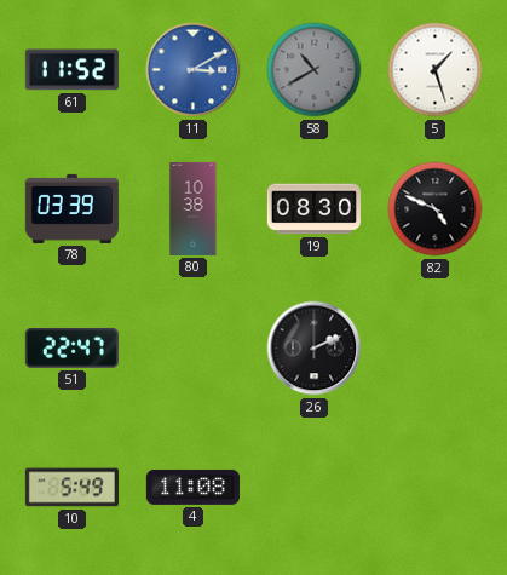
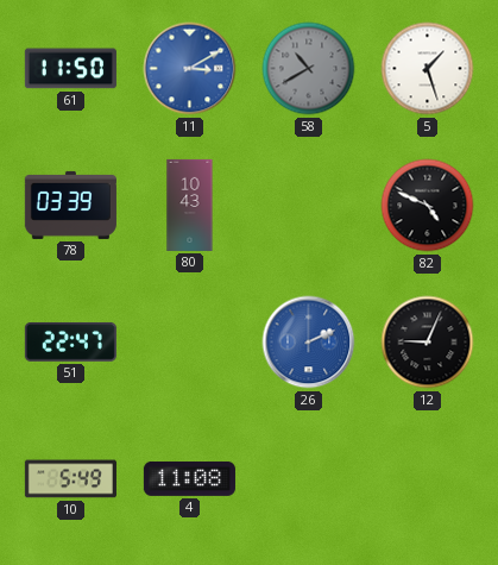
61: 11:52 -> 11:50
80: 10:38 -> 10:43
19: 08:30 -> none
26 dial: black -> blue
12: none -> 9:04
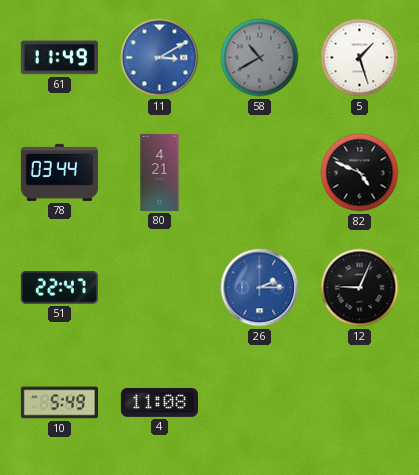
61: 11:50 -> 11:49
78: 03:39 -> 03:44
80: 10:43 -> 4:21
26: 2:11 -> 2:15
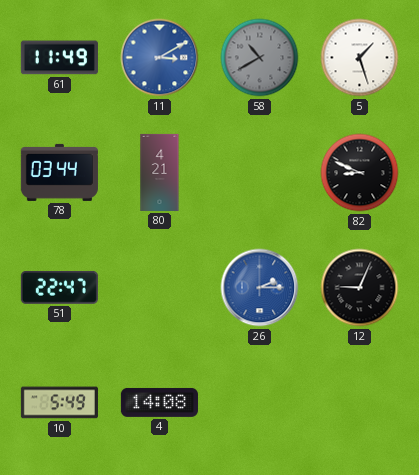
82: 4:49 -> 8:49
4: 11:08 -> 14:08
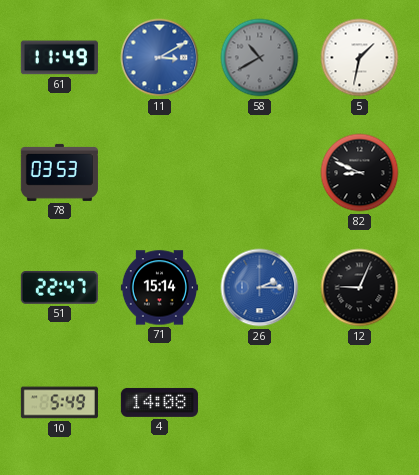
5: 1:27 -> 1:32
78: 03:44 -> 03:53
80: 4:21 -> none
71: none -> 15:14
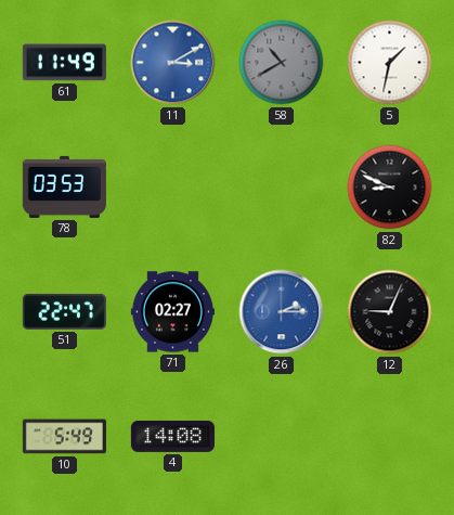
71: 15:14 -> 02:27
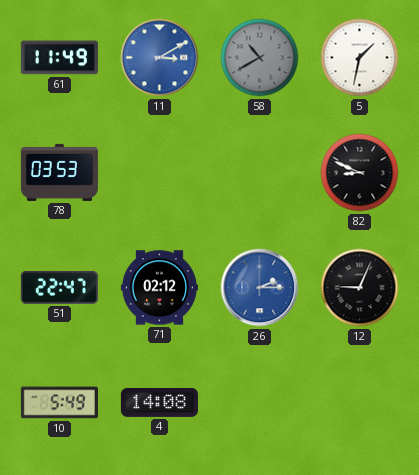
71: 02:27 -> 02:12
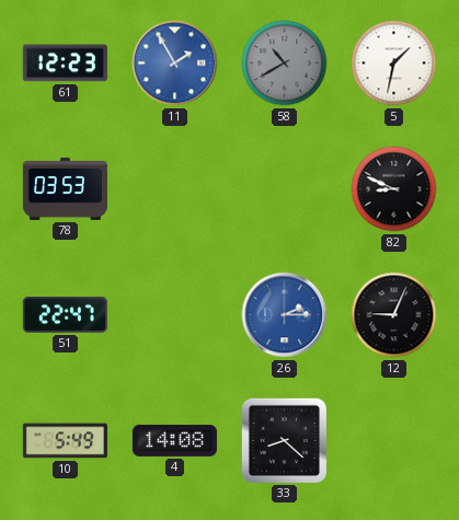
61: 11:49 -> 12:23
11: 3:10 -> 1:55
71: 02:12 -> none
33: none -> 8:22
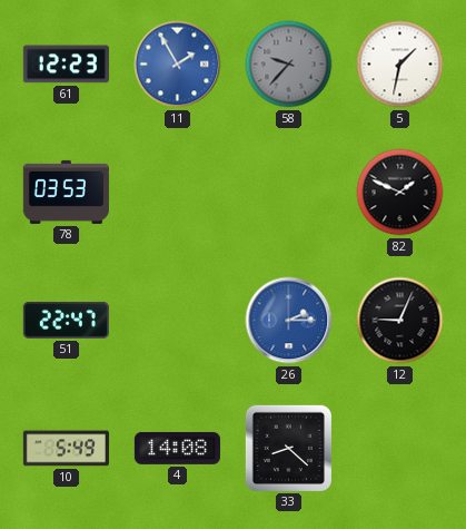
58: 10:40 -> 9:37
82: 8:49 -> 1:49
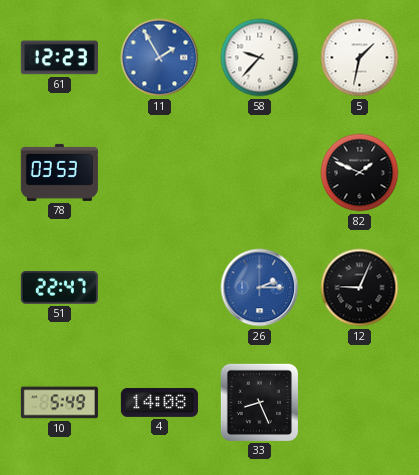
58 dial: grey -> white
33: 8:22 -> 8:26
